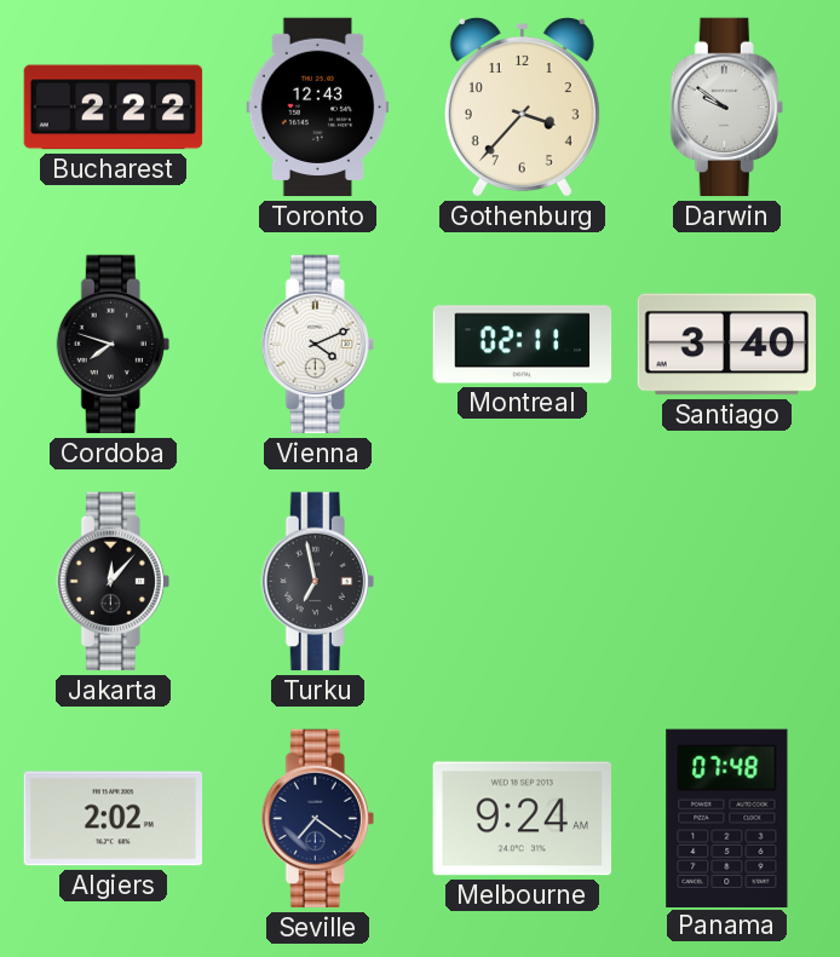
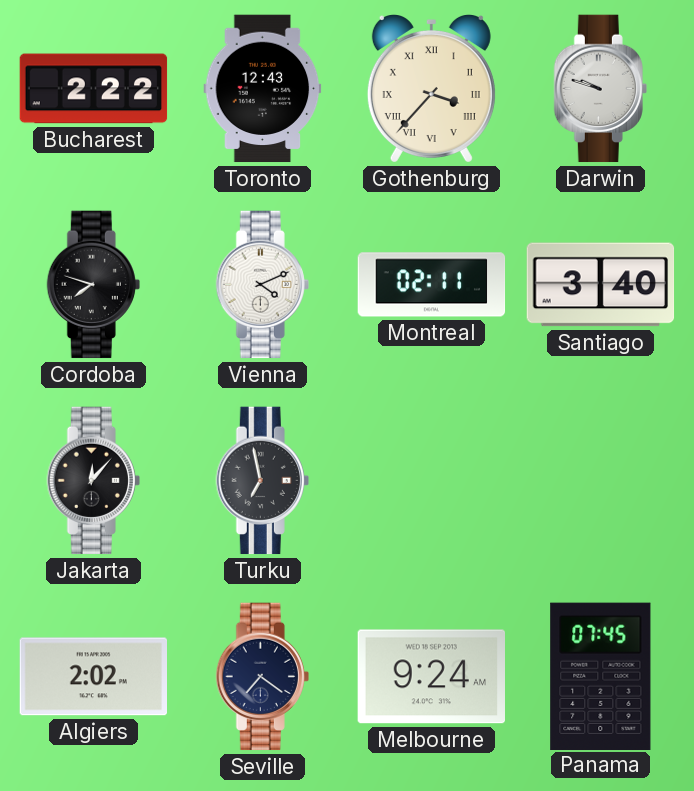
Gothenburg numerals: Arabic -> Roman
Darwin: 9:51 -> 9:48
Panama: 07:48 -> 07:45
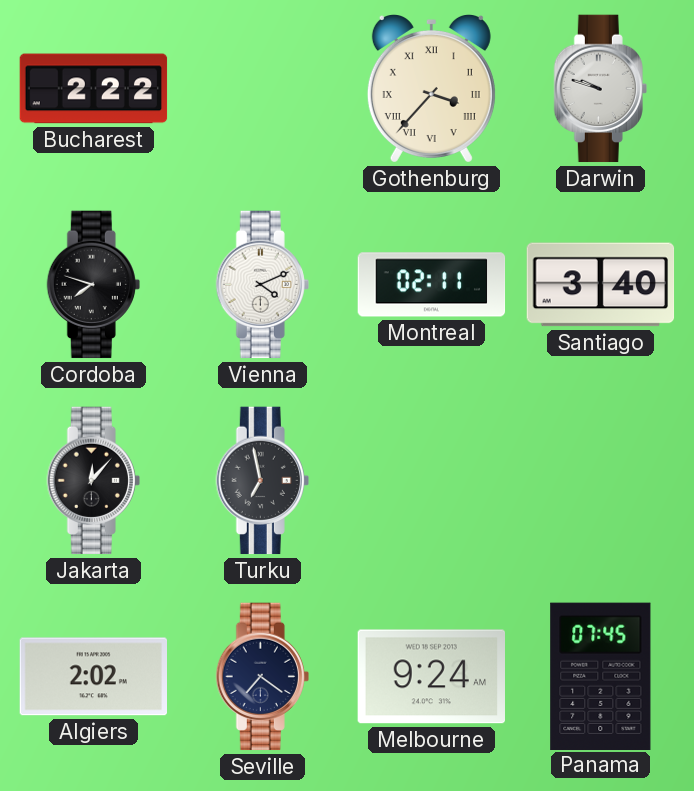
Toronto: 12:43 -> none
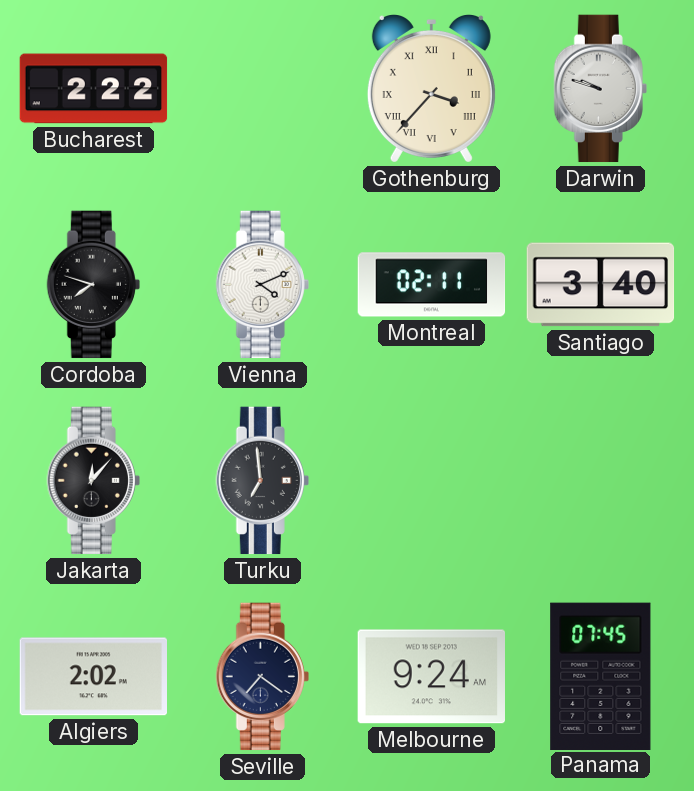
Turku: 6:58 -> 6:59
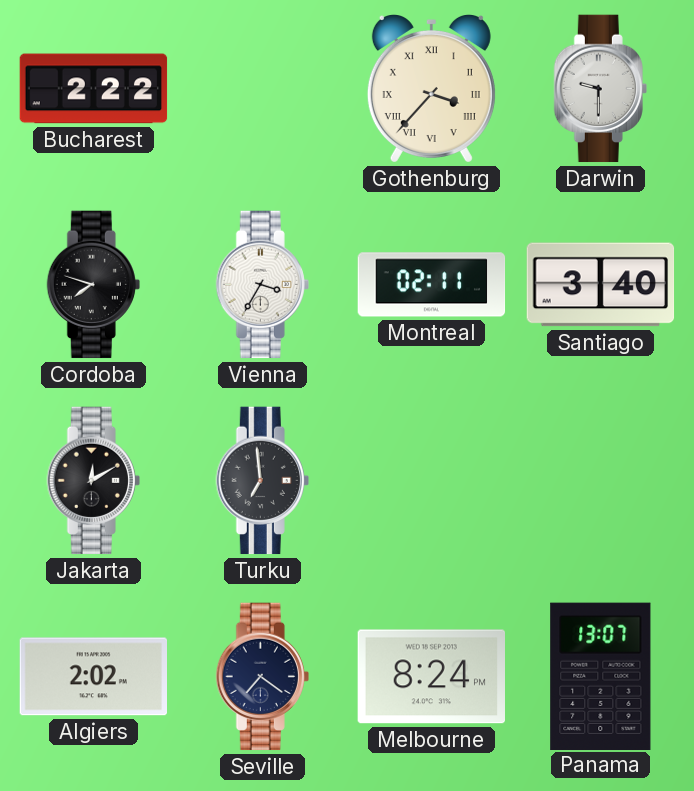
Darwin: 9:48 -> 9:30
Vienna: 4:11 -> 3:35
Jakarta: 12:07 -> 12:10
Melbourne: 9:24 -> 8:24
Panama: 07:45 -> 13:07
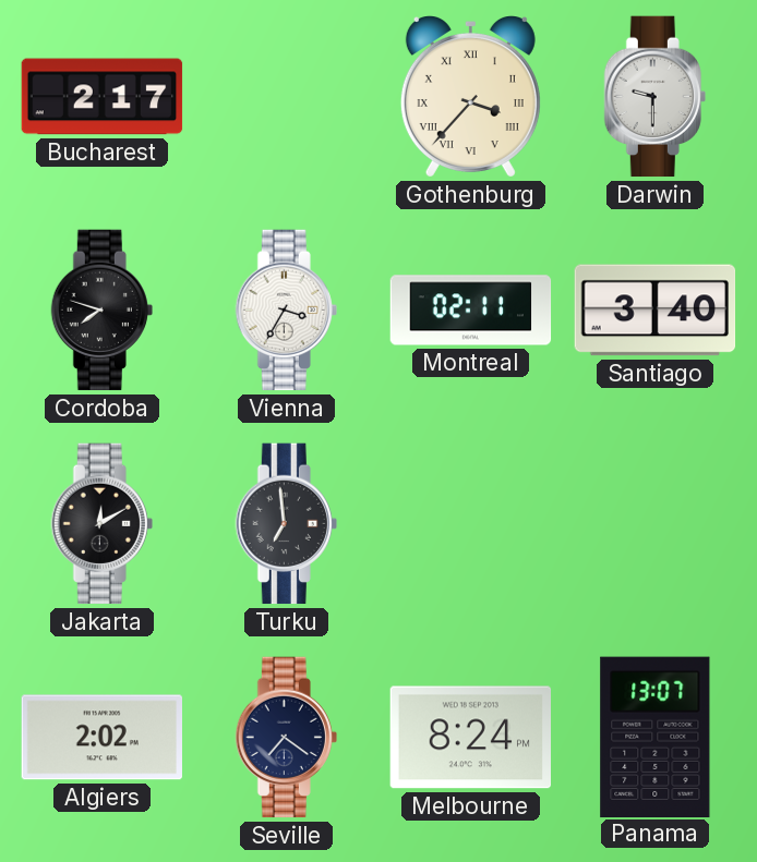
Bucharest: 2:22 -> 2:17
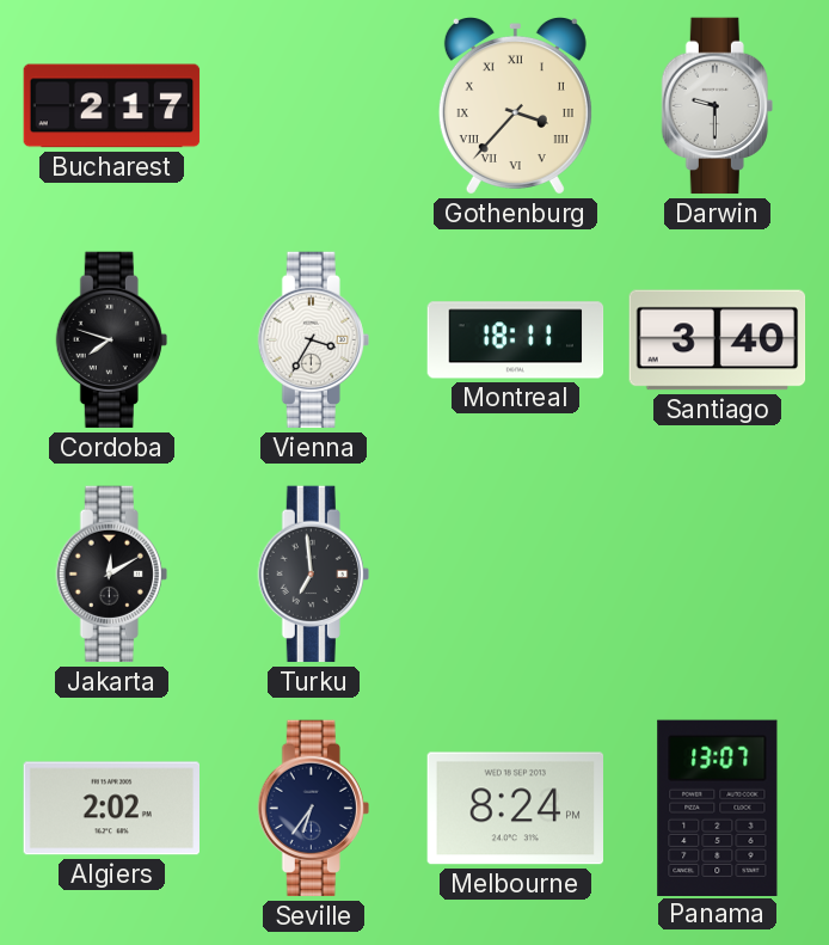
Montreal: 02:11 -> 18:11
Seville: 7:21 -> 6:36
